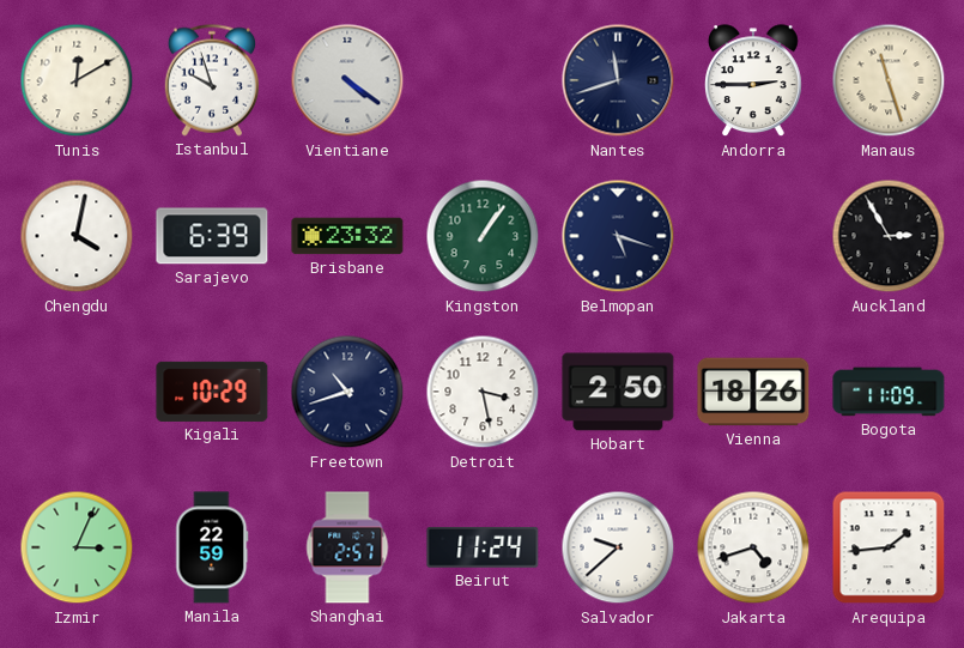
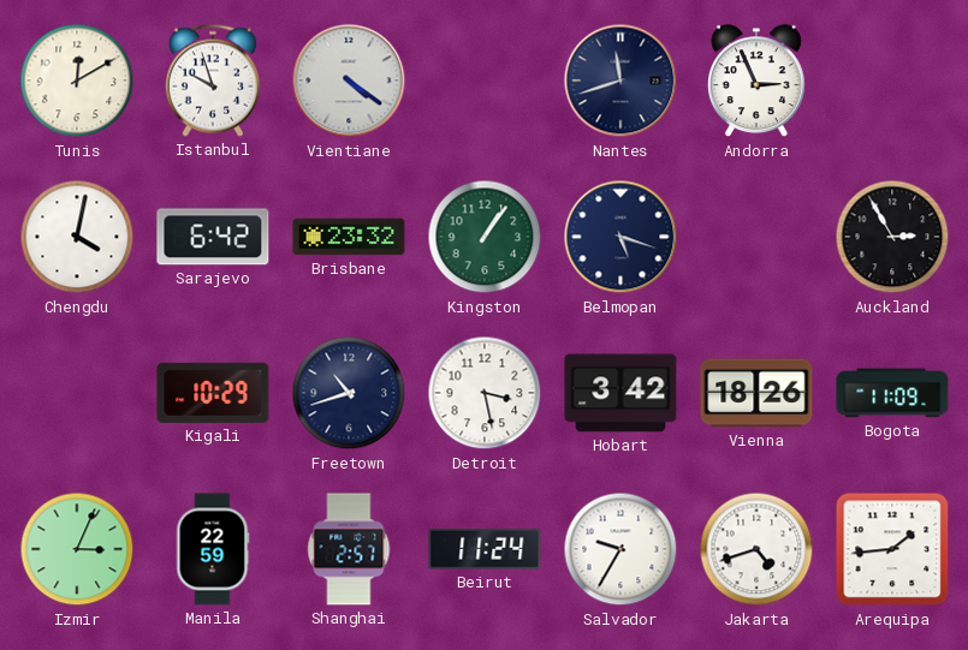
Andorra: 2:45 -> 2:56
Manaus: 11:27 -> none
Sarajevo: 6:39 -> 6:42
Hobart: 2:50 -> 3:42
Salvador: 9:38 -> 9:35
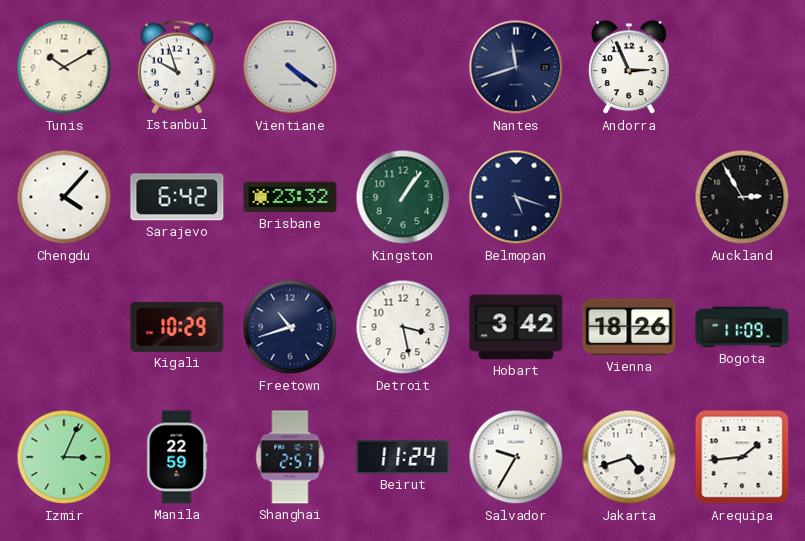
Tunis: 12:10 -> 10:10
Chengdu: 4:02 -> 4:07
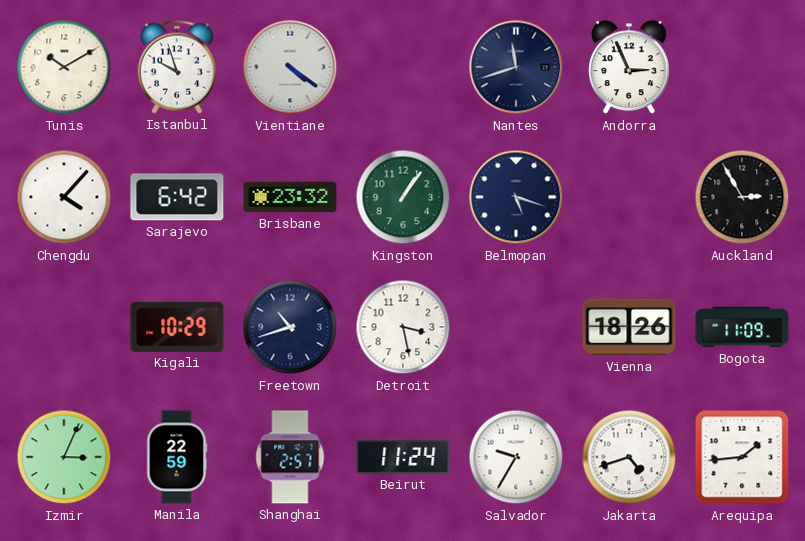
Hobart: 3:42 -> none
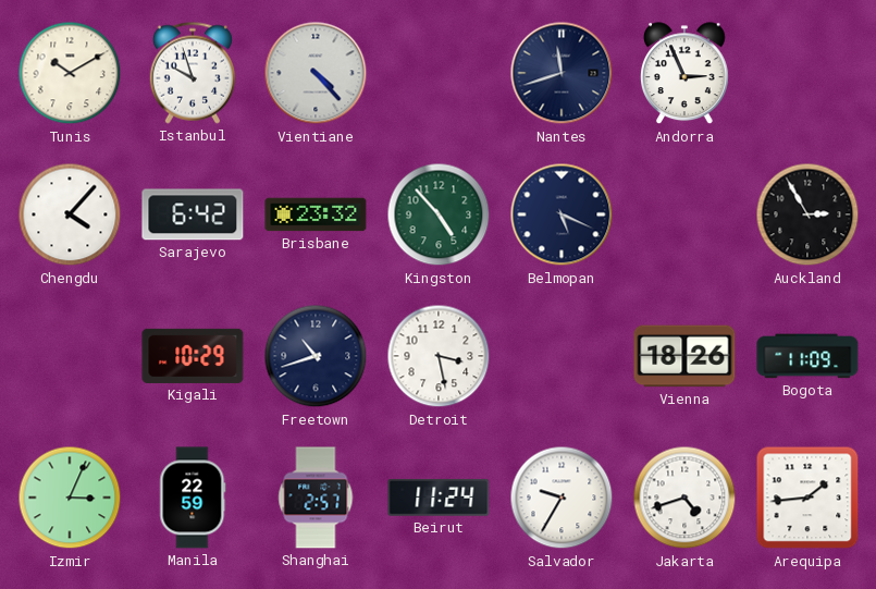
Vientiane: 4:21 -> 4:23
Kingston: 1:06 -> 4:53
Belmopan: 5:18 -> 5:19
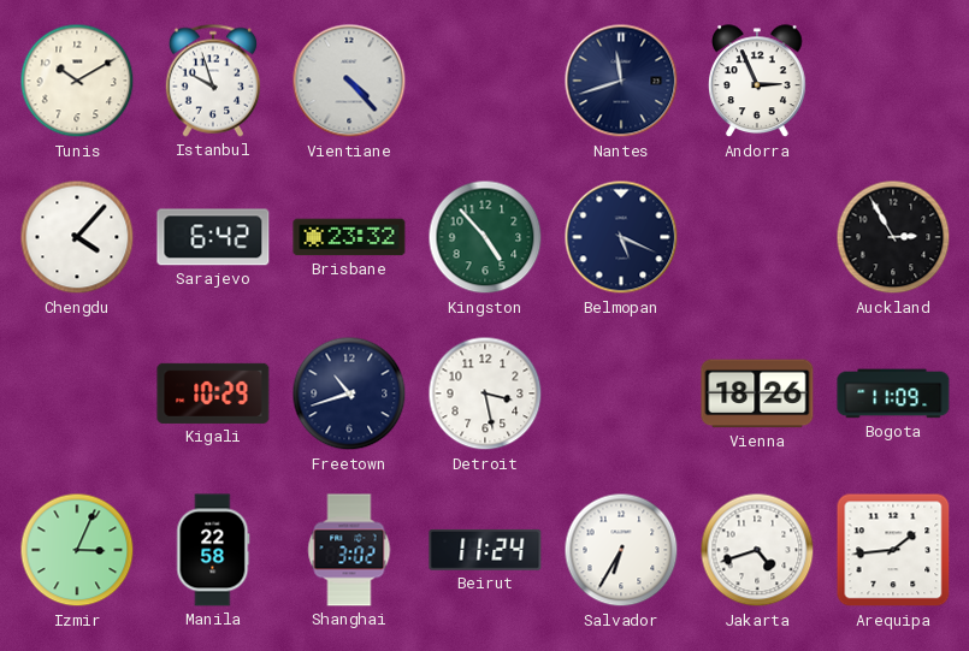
Manila: 22:59 -> 22:58
Shanghai: 2:57 -> 3:02
Salvador: 9:35 -> 6:35
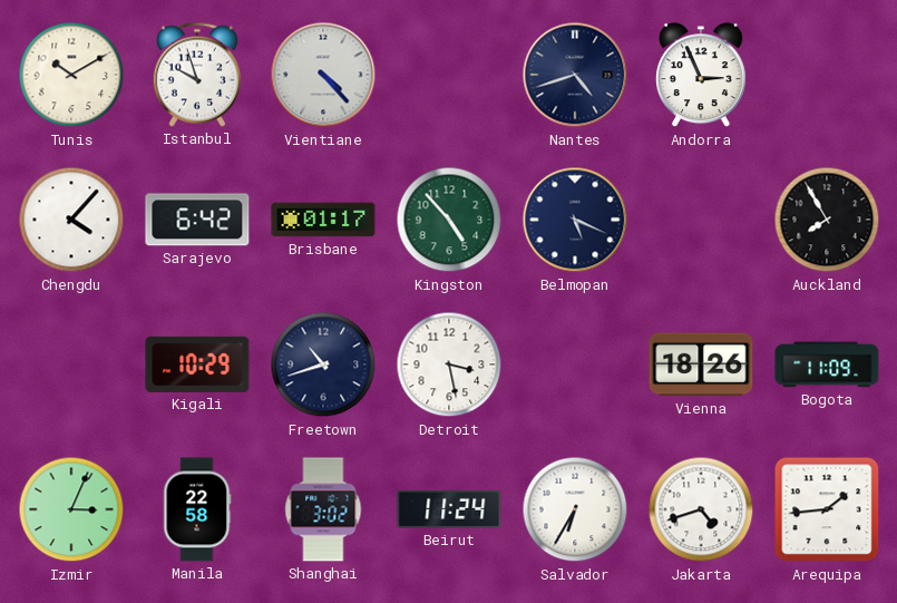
Nantes: 11:42 -> 4:42
Brisbane: 23:32 -> 01:17
Auckland: 2:55 -> 7:55
